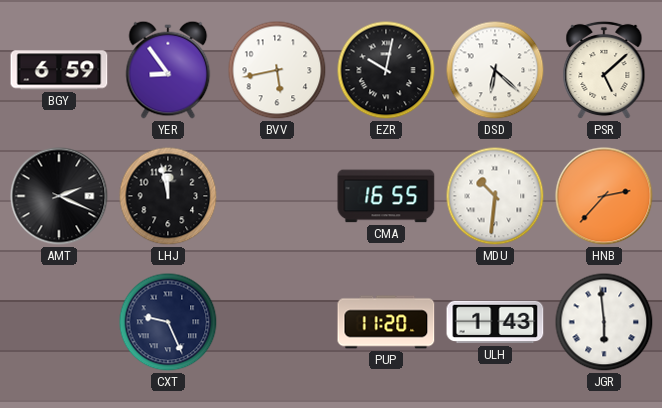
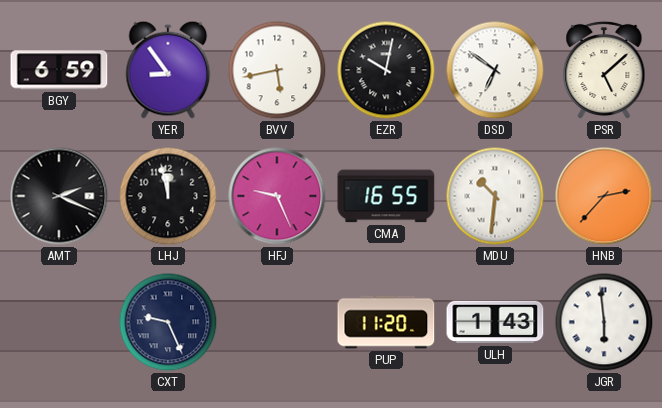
DSD: 6:22 -> 6:51
HFJ: none -> 9:26
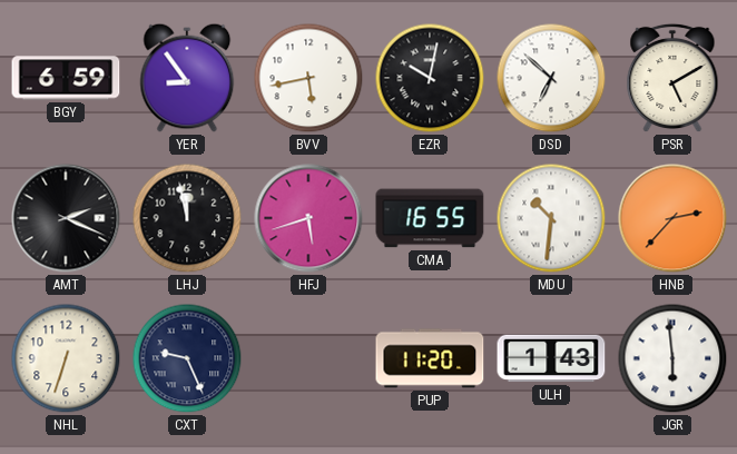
DSD: 6:51 -> 6:52
PSR: 5:08 -> 5:10
HFJ: 9:26 -> 5:42
NHL: none -> 6:33
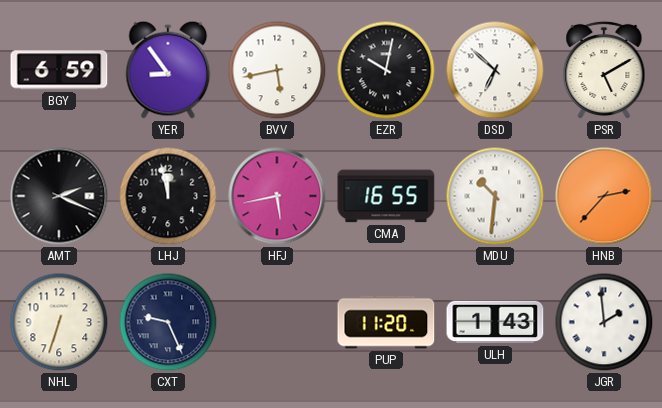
HFJ: 5:42 -> 5:43
JGR: 5:59 -> 1:59
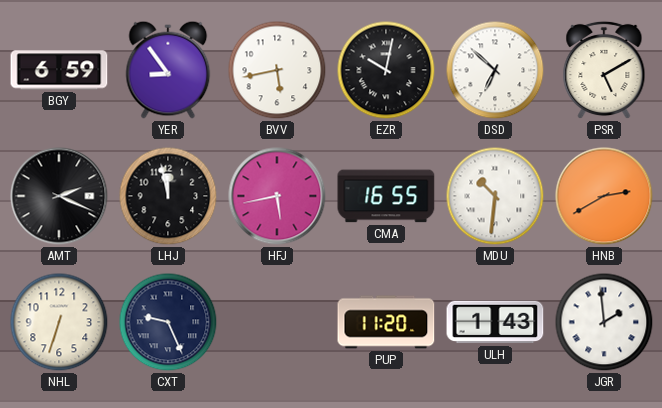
HNB: 2:37 -> 2:40
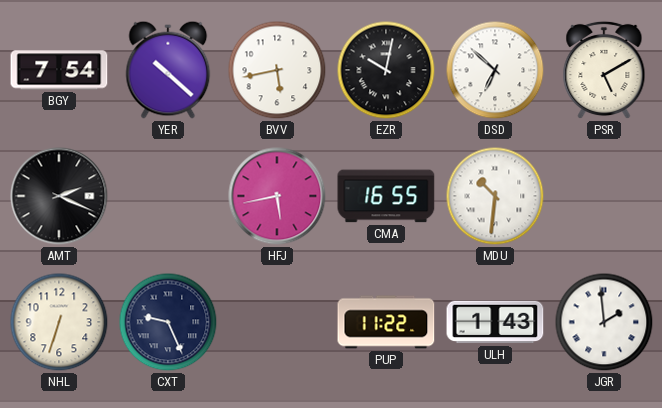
BGY: 6:59 -> 7:54
YER: 8:54 -> 10:22
LHJ: 11:58 -> none
HNB: 2:40 -> none
PUP: 11:20 -> 11:22
